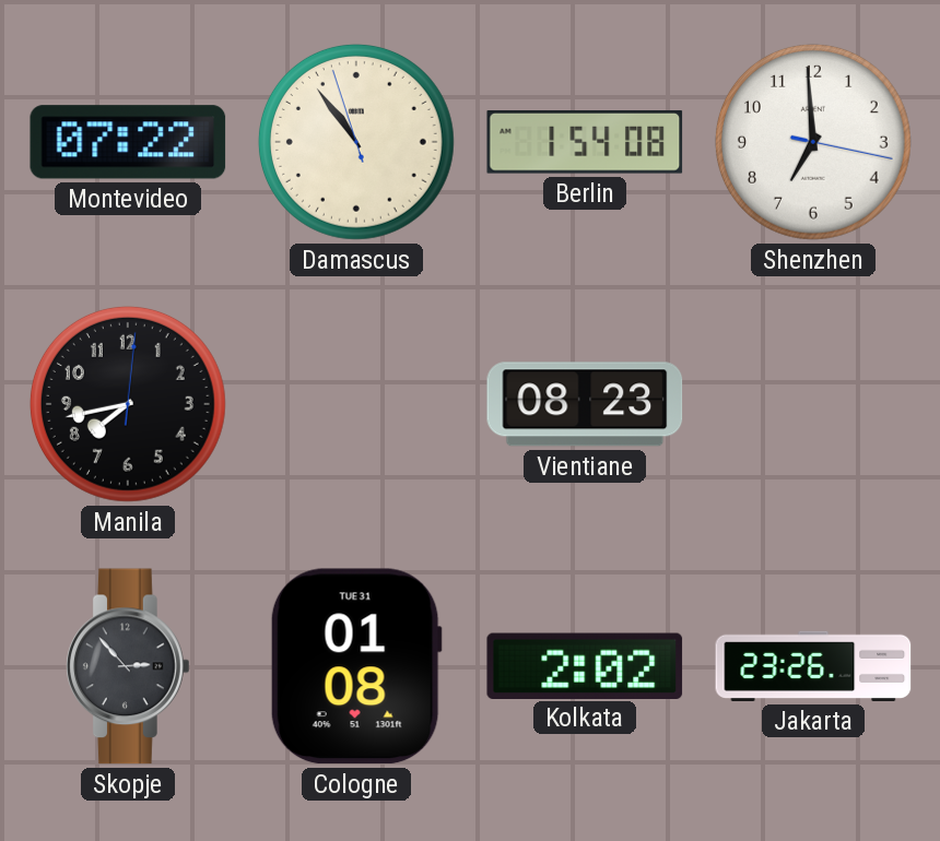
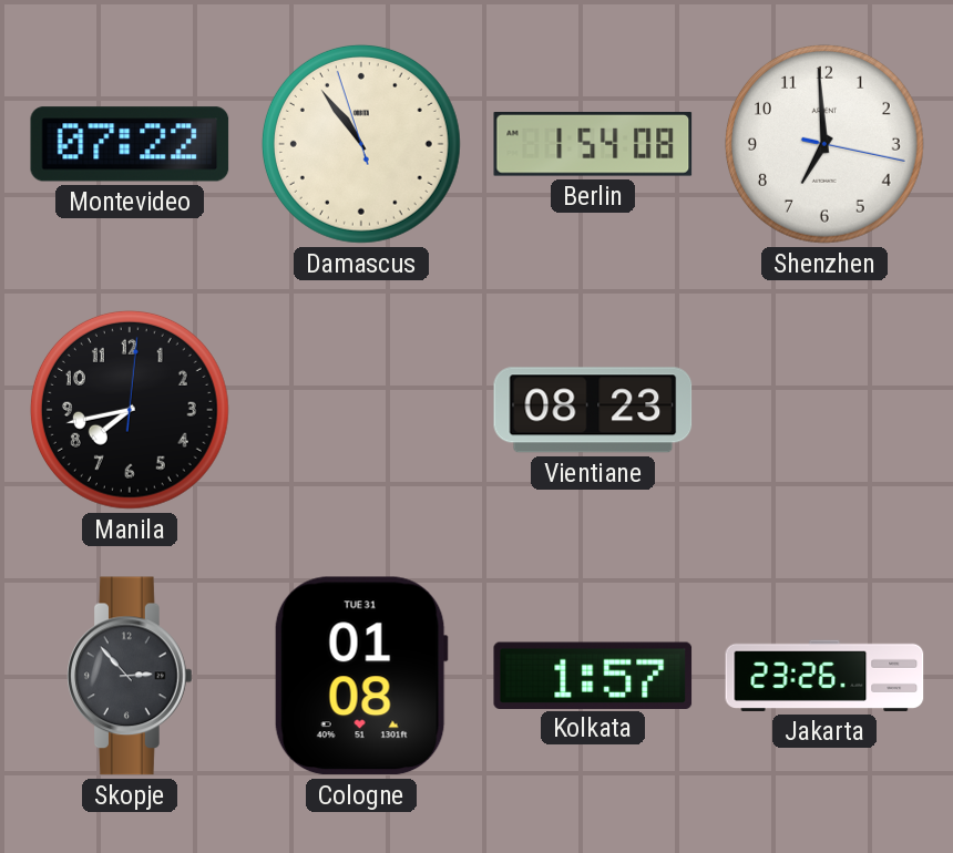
Kolkata: 2:02 -> 1:57
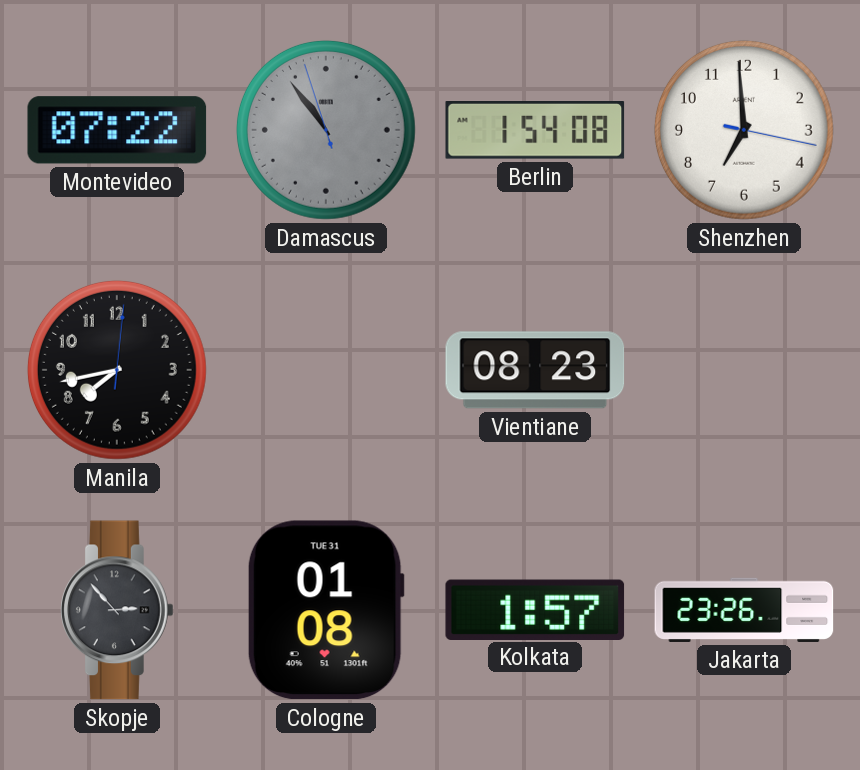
Damascus dial: cream -> grey
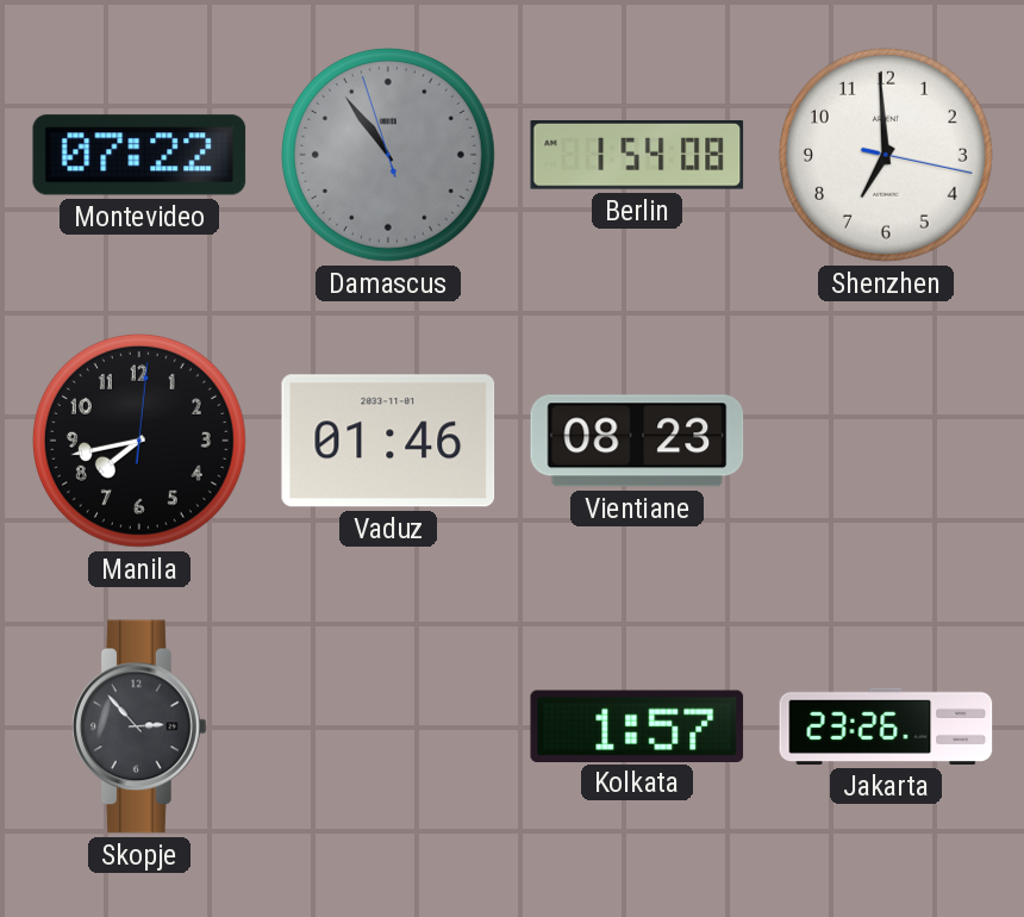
Vaduz: none -> 01:46
Cologne: 01:08 -> none
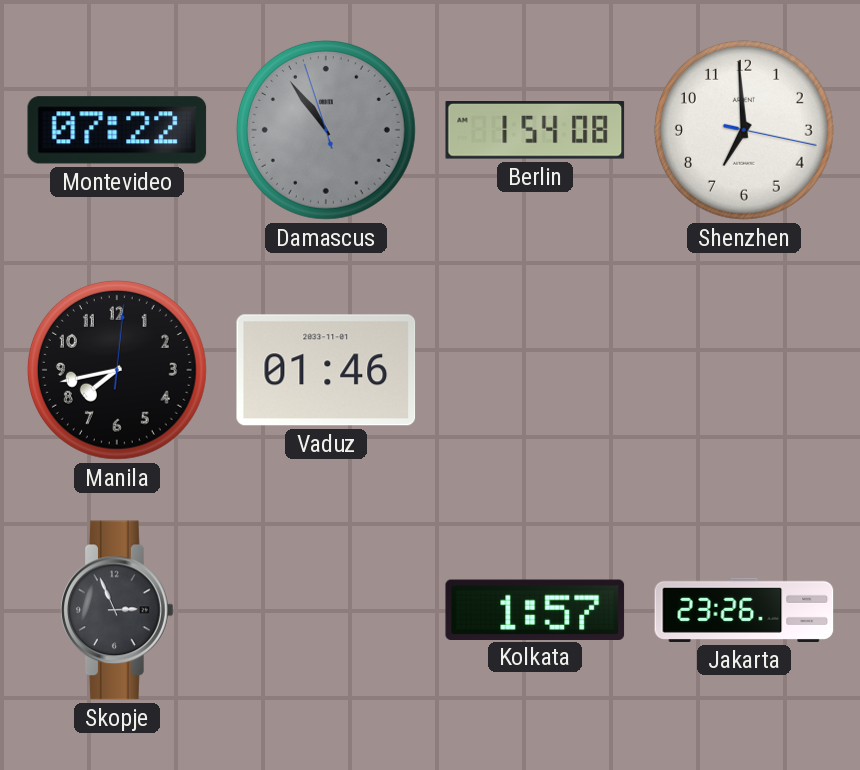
Vientiane: 08:23 -> none
Skopje: 2:53 -> 2:56
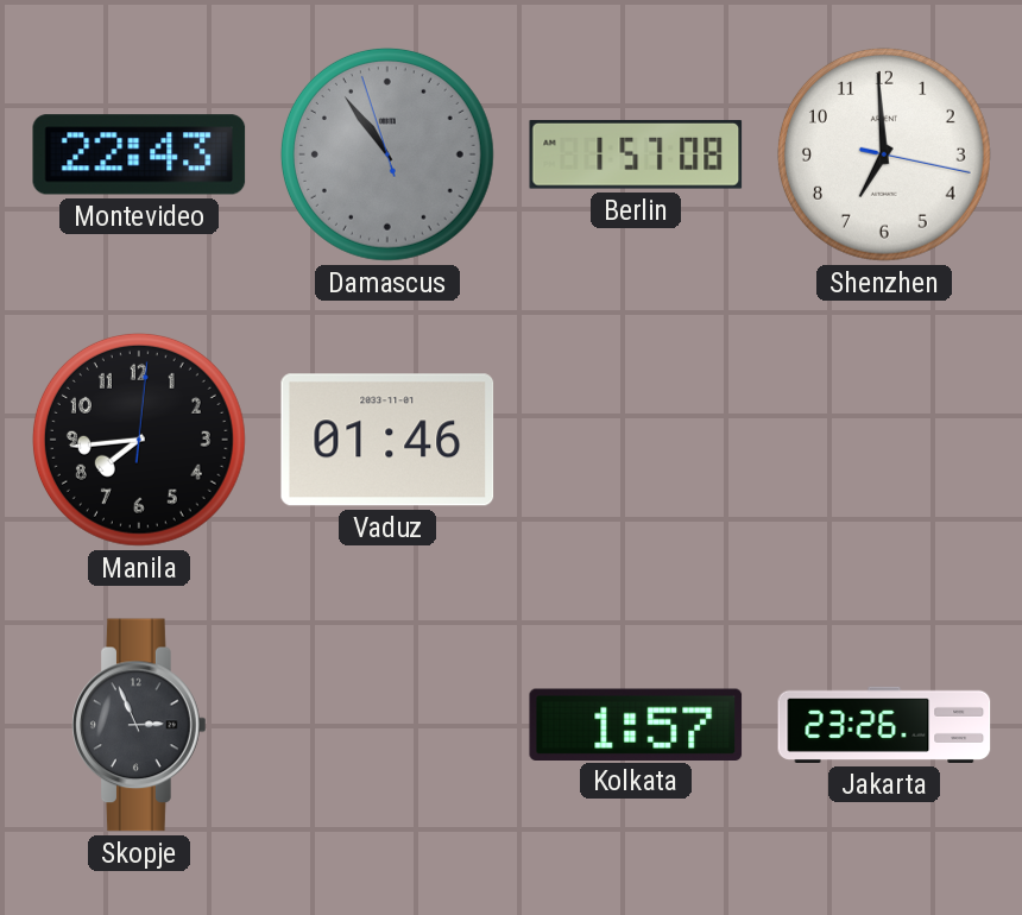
Montevideo: 07:22 -> 22:43
Berlin: 1:54 -> 1:57
Manila: 7:43 -> 7:44
